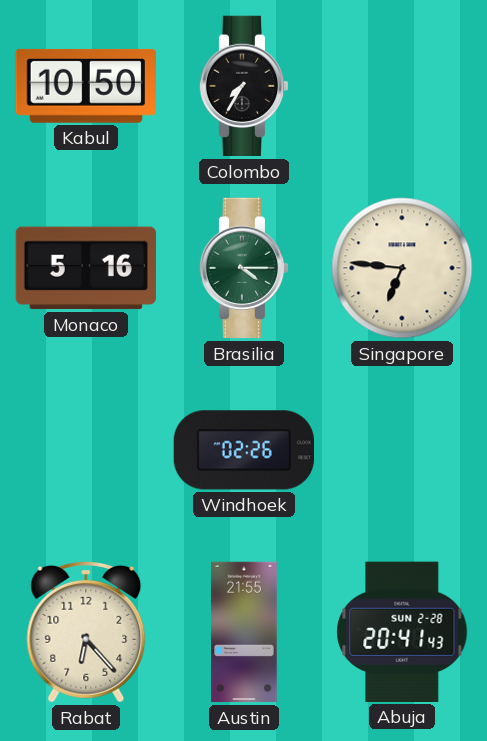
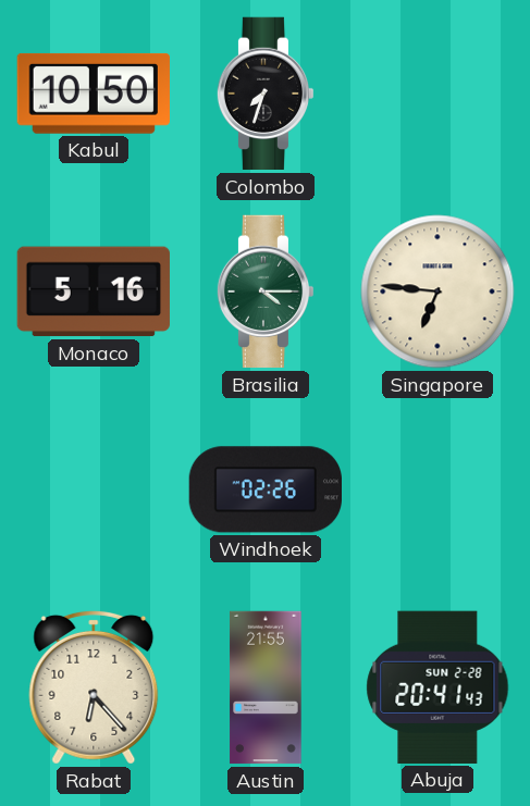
Colombo: 7:35 -> 7:33
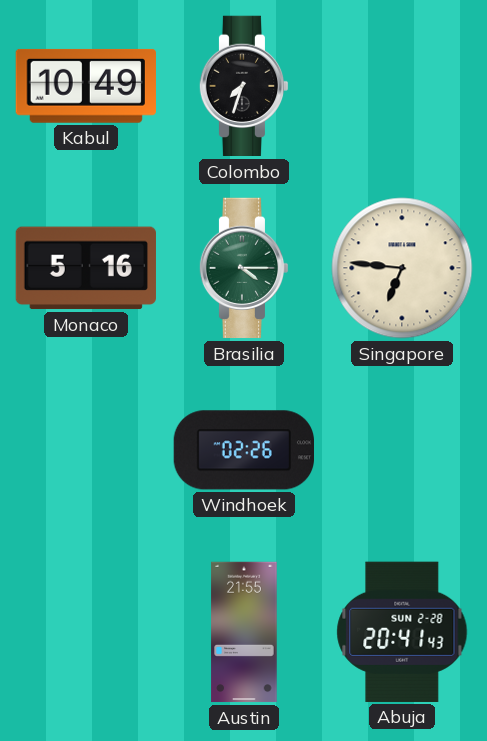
Kabul: 10:50 -> 10:49
Rabat: 6:23 -> none
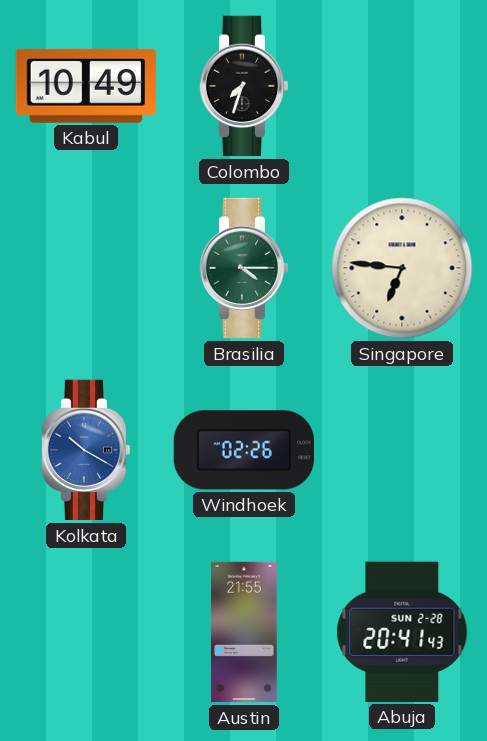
Monaco: 5:16 -> none
Kolkata: none -> 10:20
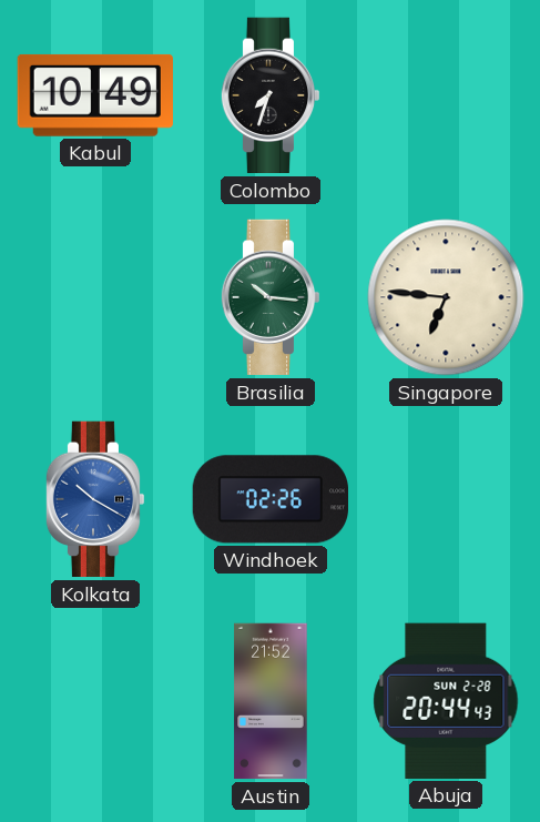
Brasilia: 4:15 -> 10:16
Austin: 21:55 -> 21:52
Abuja: 20:41 -> 20:44
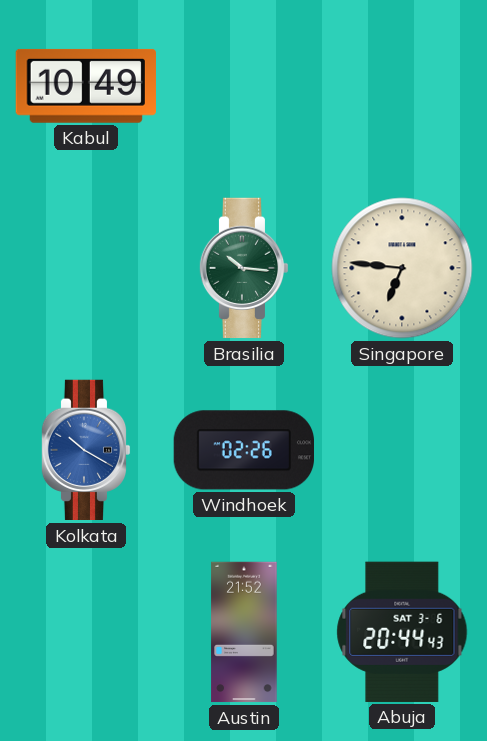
Colombo: 7:33 -> none
Abuja date: SUN 2-28 -> SAT 3-6
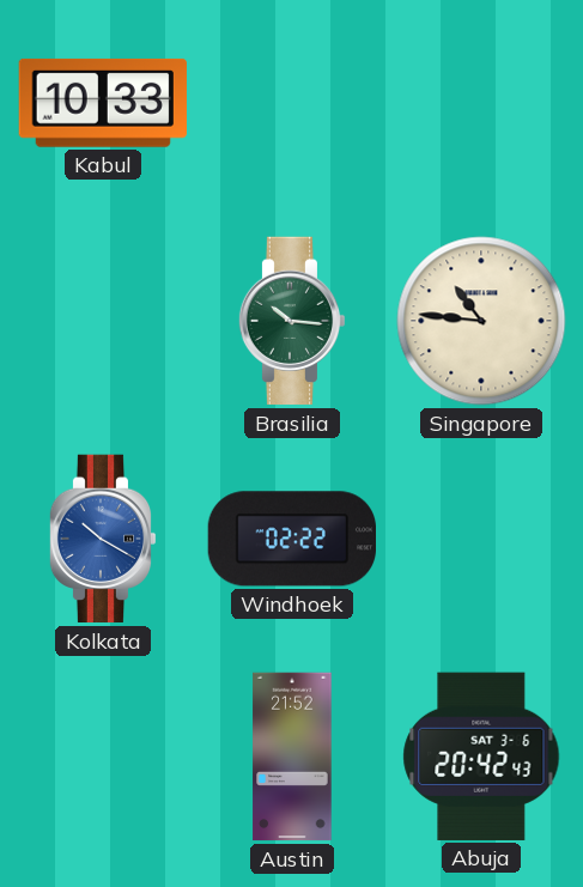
Kabul: 10:49 -> 10:33
Singapore: 6:46 -> 10:46
Windhoek: 02:26 -> 02:22
Abuja: 20:44 -> 20:42
